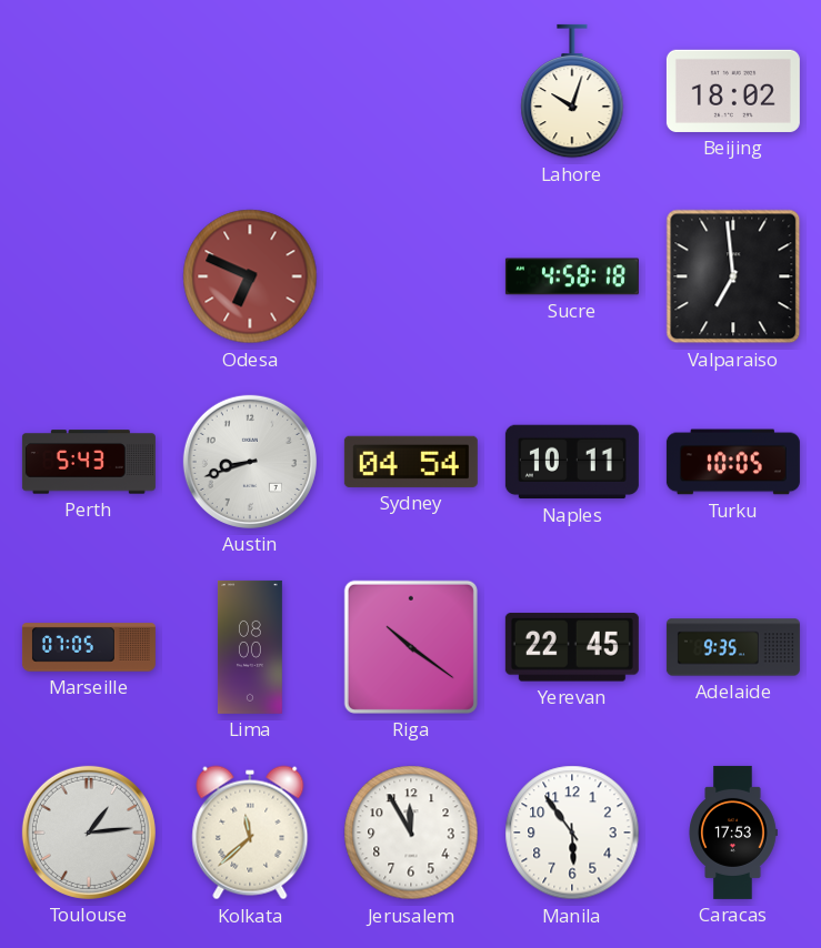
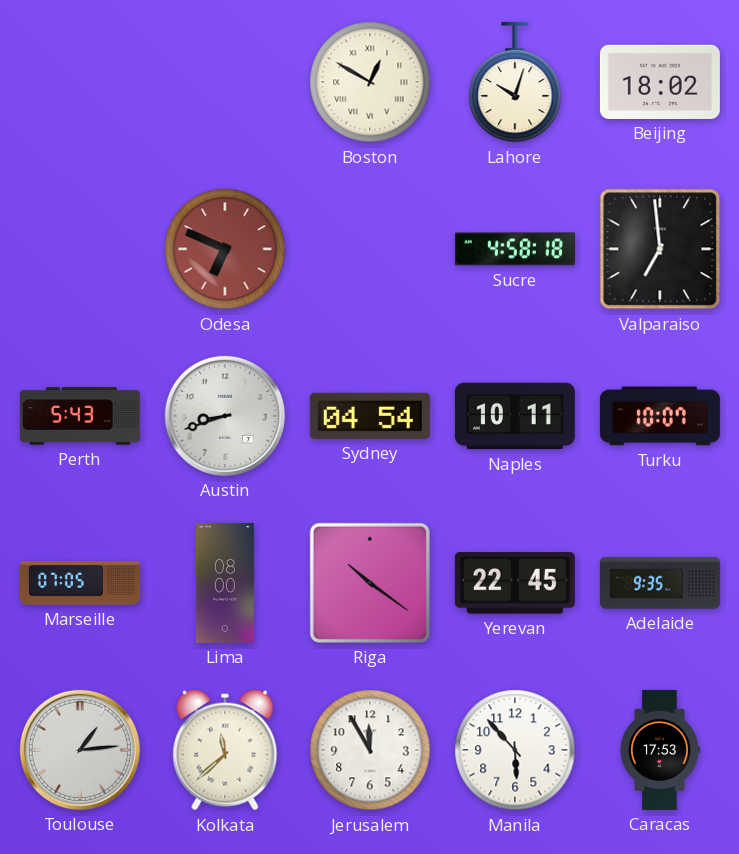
Boston: none -> 12:50
Turku: 10:05 -> 10:07
Manila: 5:54 -> 5:53
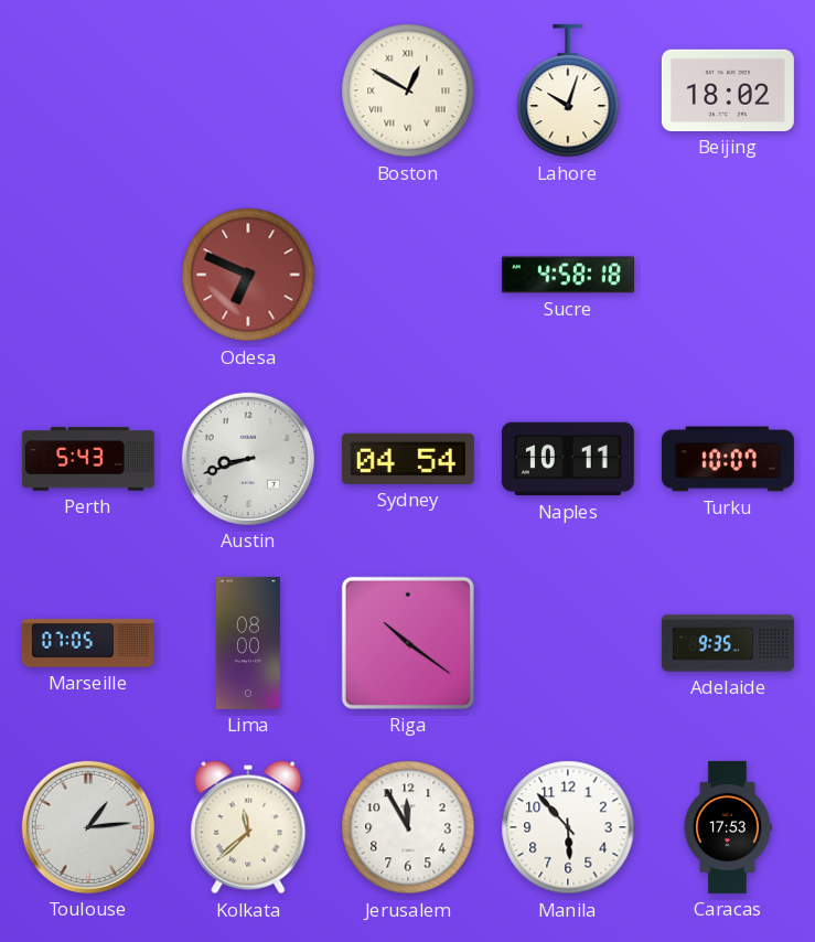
Valparaiso: 6:59 -> none
Yerevan: 22:45 -> none
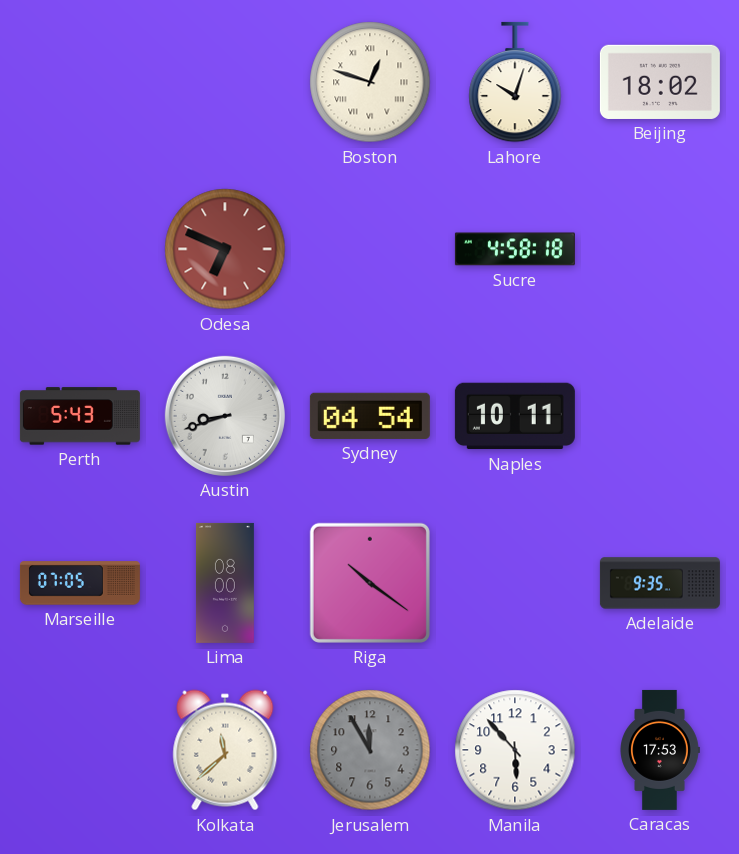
Boston: 12:50 -> 12:48
Turku: 10:07 -> none
Toulouse: 1:14 -> none
Jerusalem dial: white -> grey
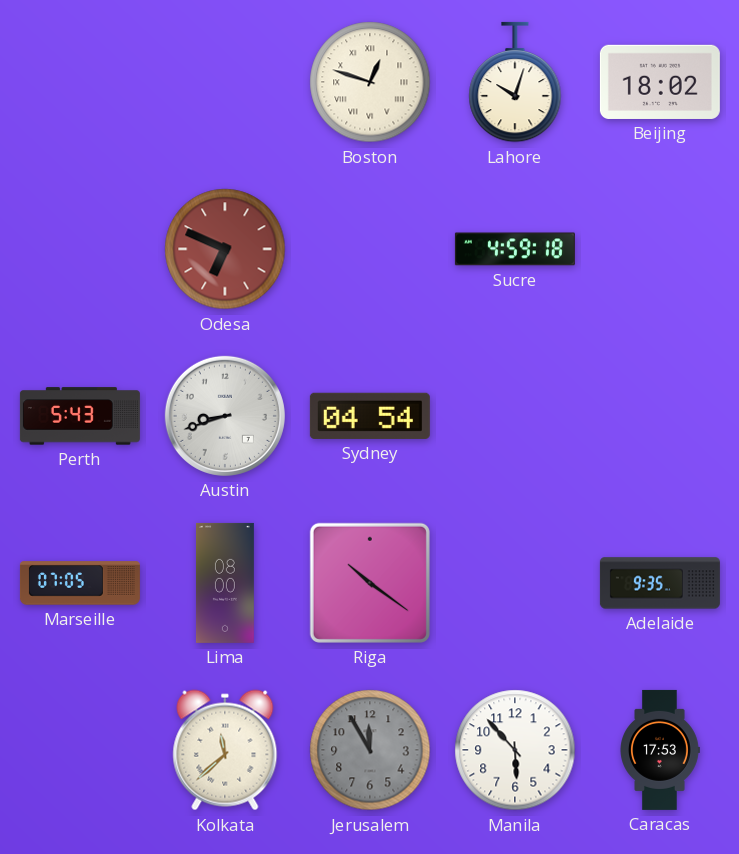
Sucre: 4:58 -> 4:59
Naples: 10:11 -> none
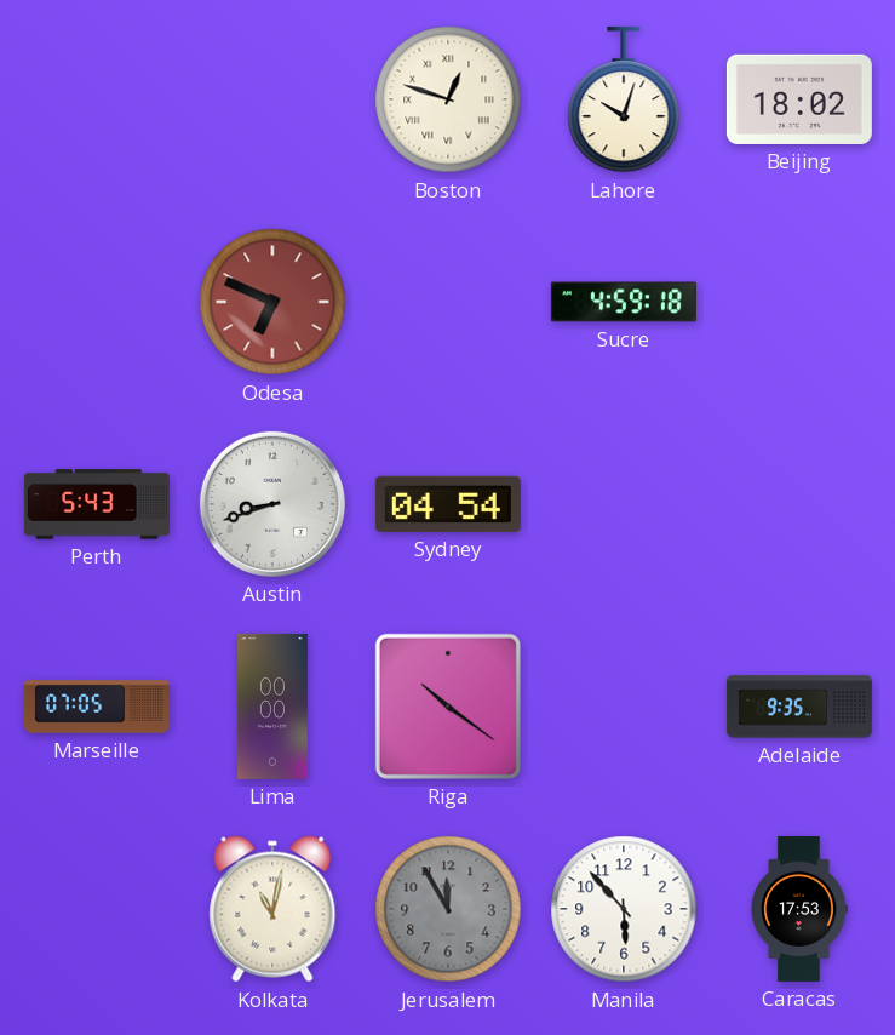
Lima: 08:00 -> 00:00
Kolkata: 11:38 -> 11:02
